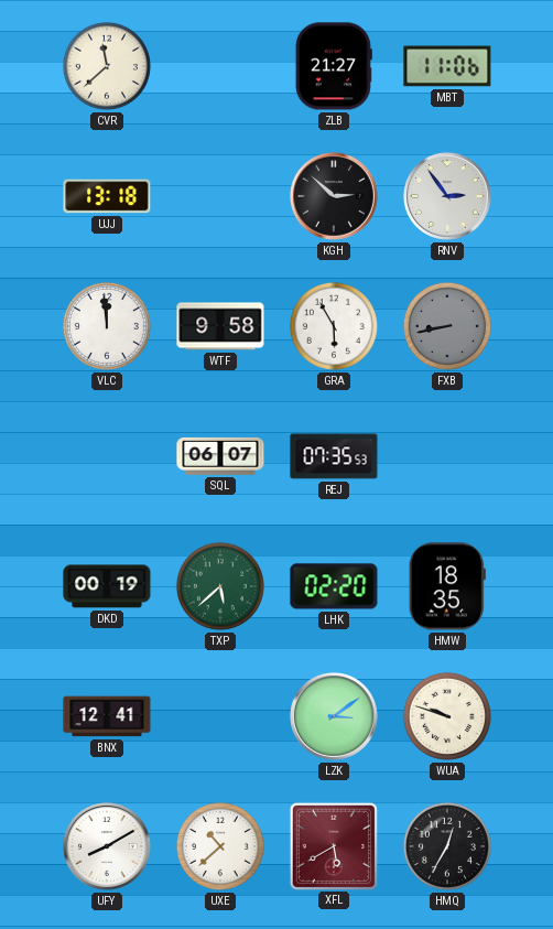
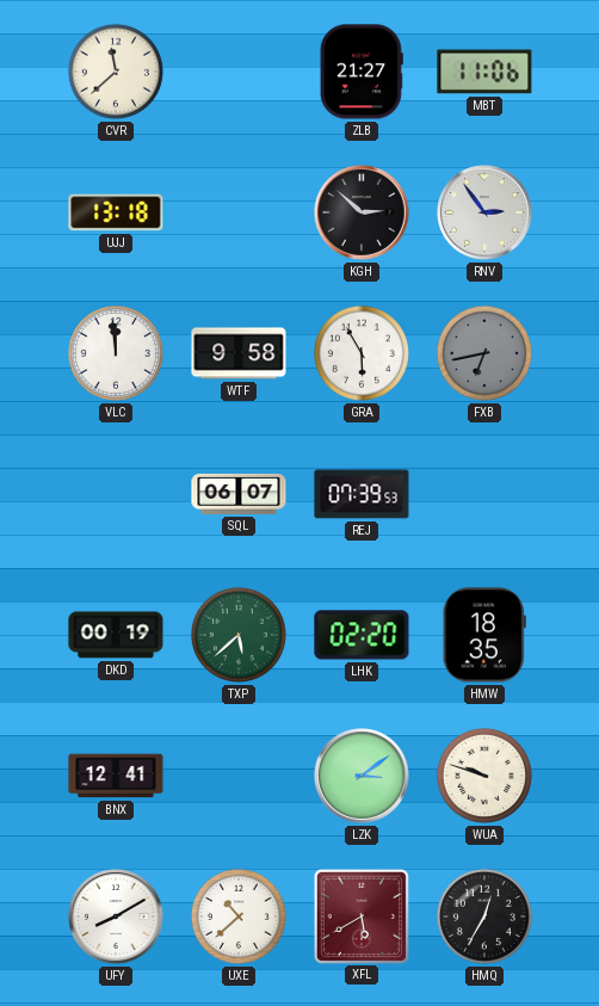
FXB: 8:43 -> 6:43
REJ: 07:35 -> 07:39
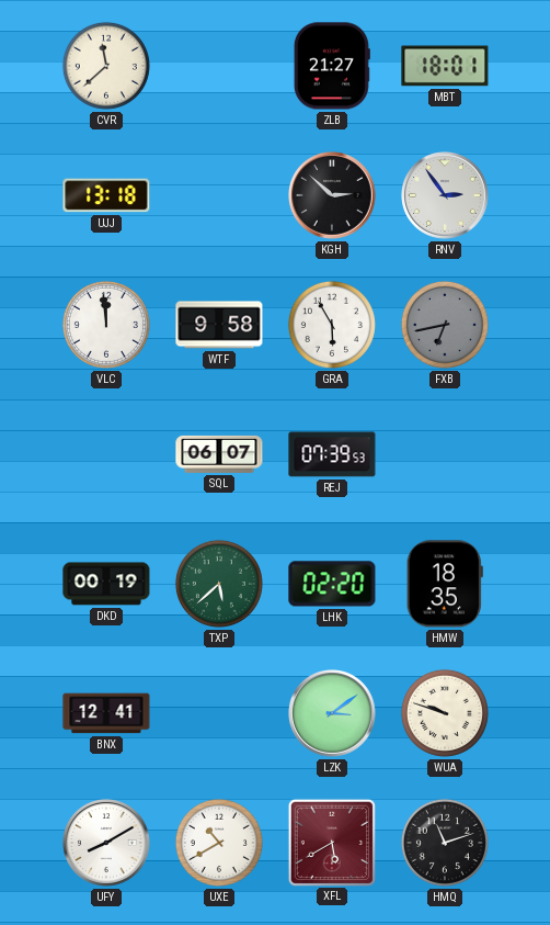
MBT: 11:06 -> 18:01
UXE: 10:38 -> 10:40
HMQ: 12:35 -> 11:12
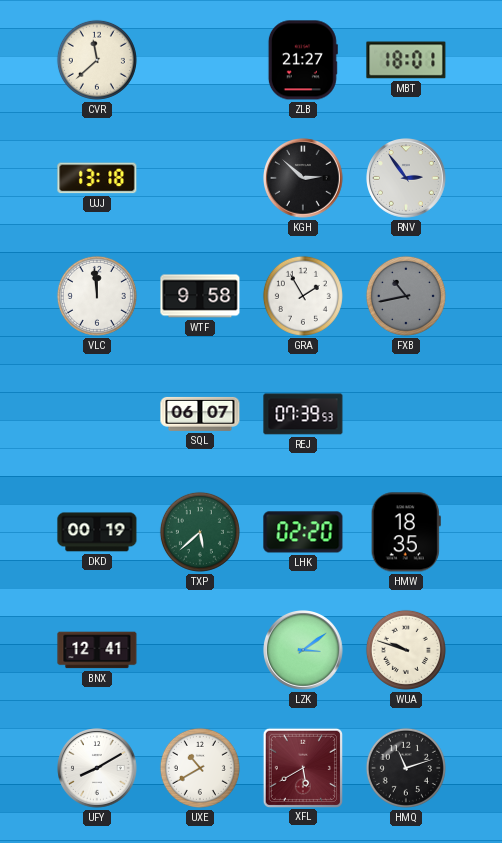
GRA: 5:55 -> 1:55
FXB: 6:43 -> 10:43
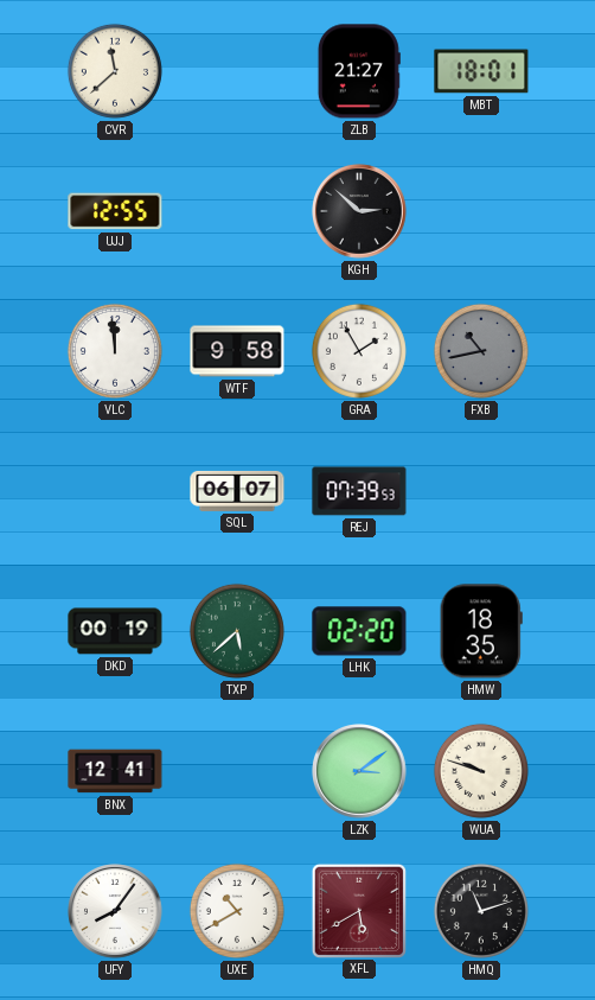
UJJ: 13:18 -> 12:55
RNV: 2:54 -> none
UFY: 8:10 -> 8:06
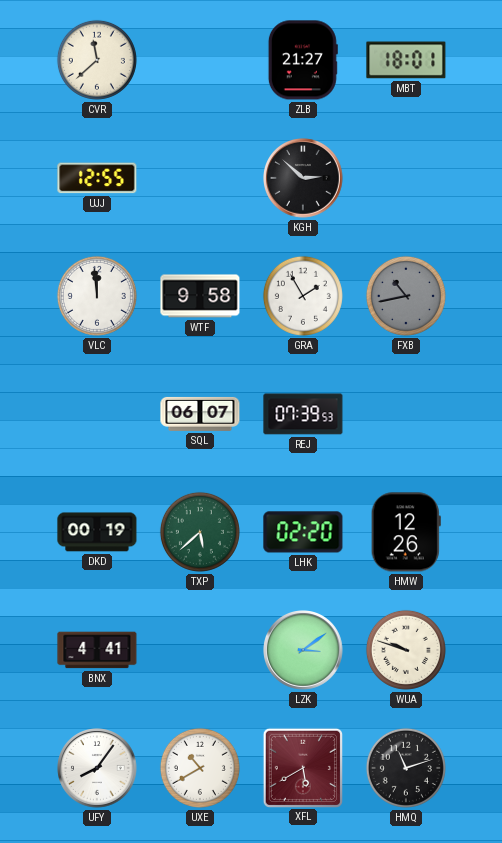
HMW: 18:35 -> 12:26
BNX: 12:41 -> 4:41
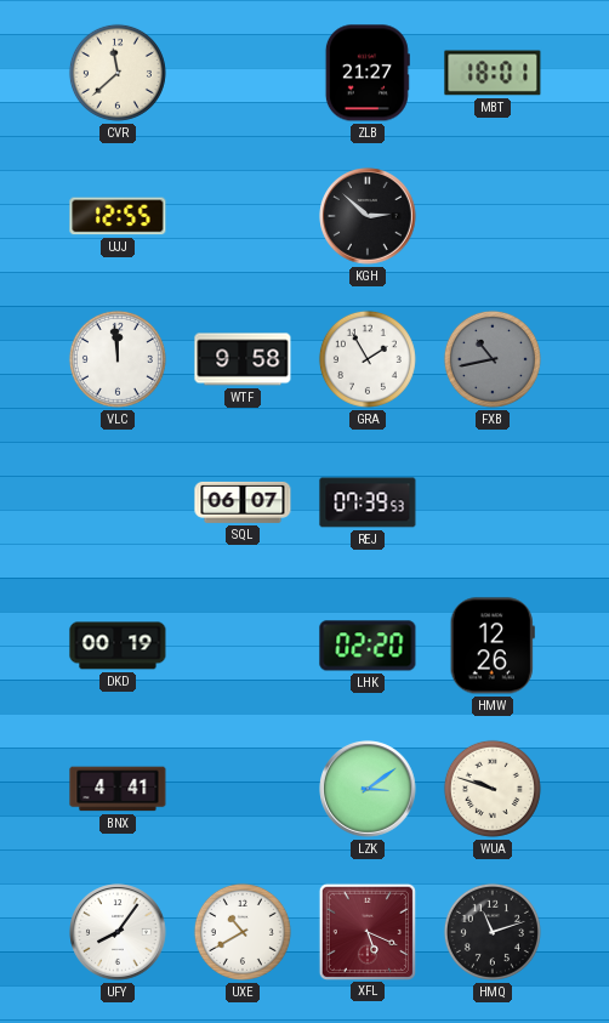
TXP: 5:38 -> none
XFL: 5:40 -> 5:19
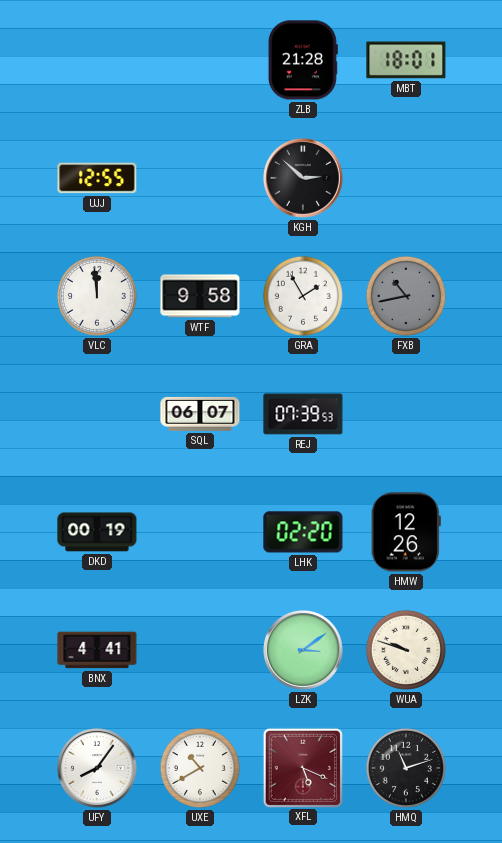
CVR: 11:38 -> none
ZLB: 21:27 -> 21:28
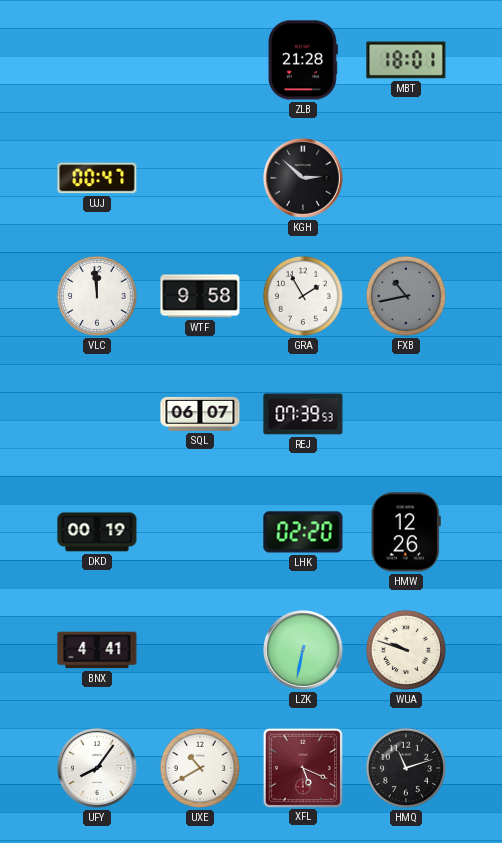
UJJ: 12:55 -> 00:47
LZK: 3:09 -> 6:32
